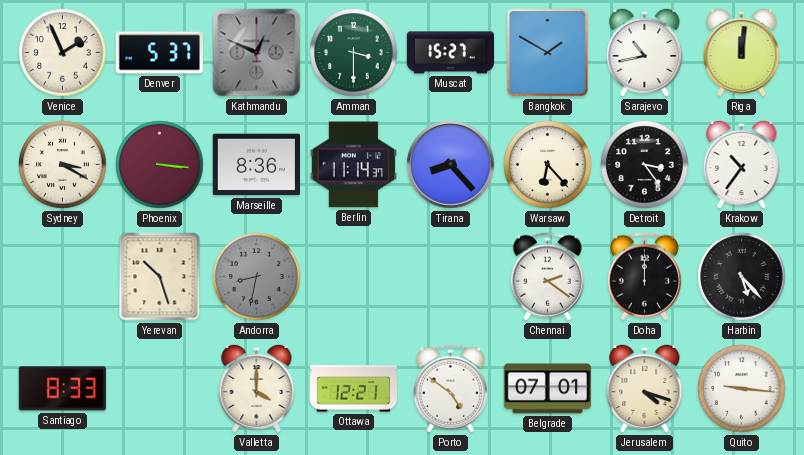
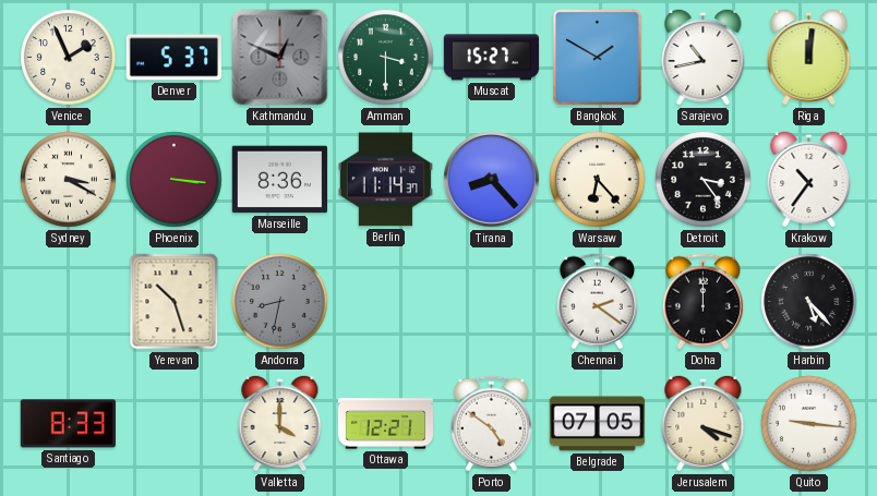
Belgrade: 07:01 -> 07:05
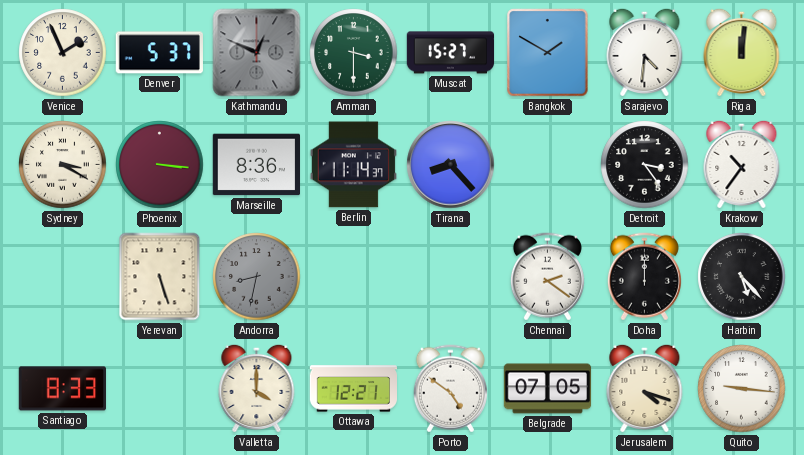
Sarajevo: 10:43 -> 4:31
Warsaw: 6:23 -> none
Yerevan: 10:27 -> 5:27
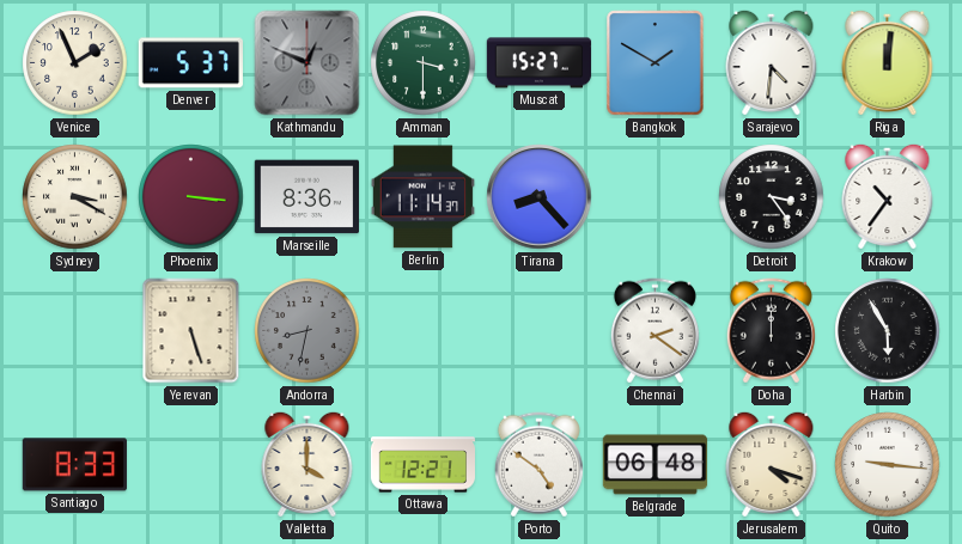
Harbin: 5:23 -> 5:55
Belgrade: 07:05 -> 06:48
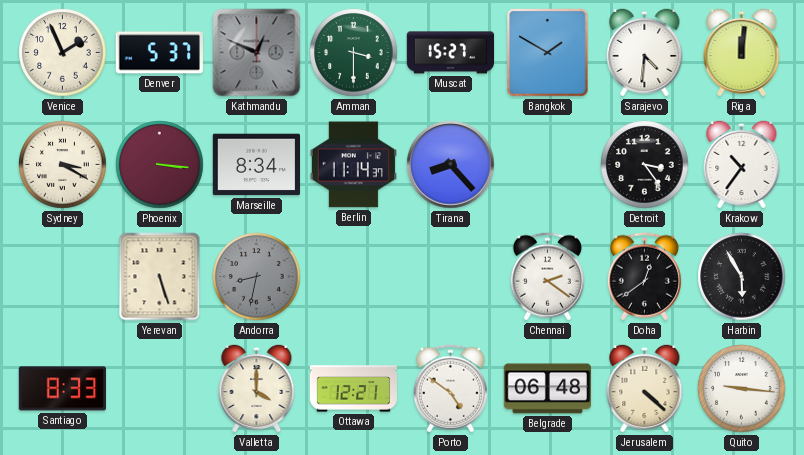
Marseille: 8:36 -> 8:34
Doha: 12:00 -> 12:39
Jerusalem: 4:18 -> 4:22
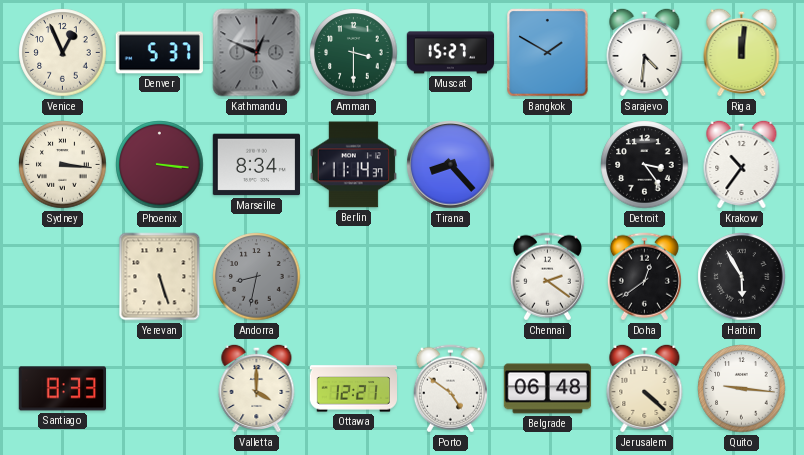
Venice: 1:56 -> 12:56
Sydney: 3:20 -> 3:16
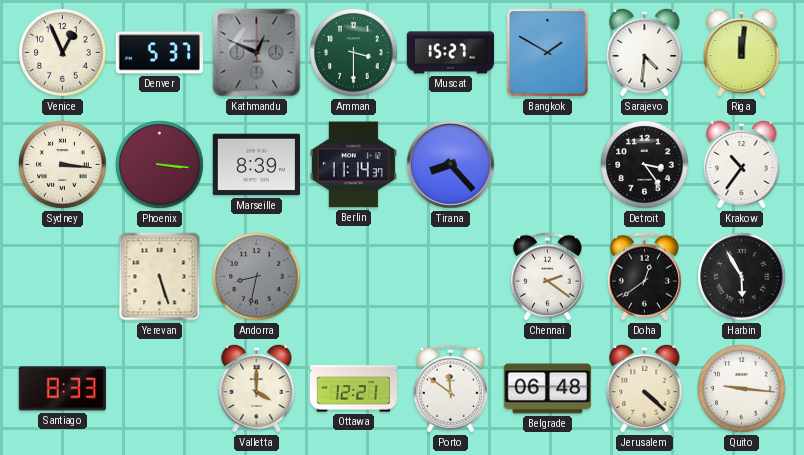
Marseille: 8:34 -> 8:39
Porto: 4:51 -> 11:51
